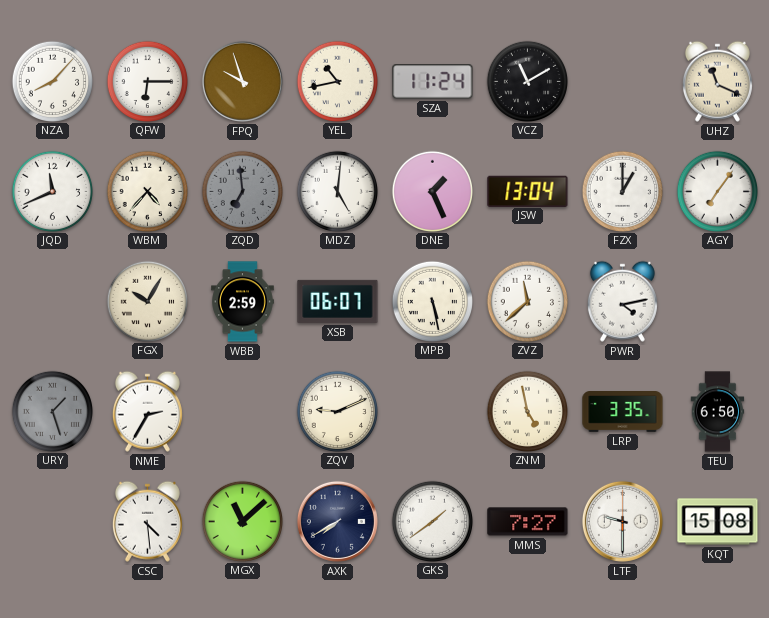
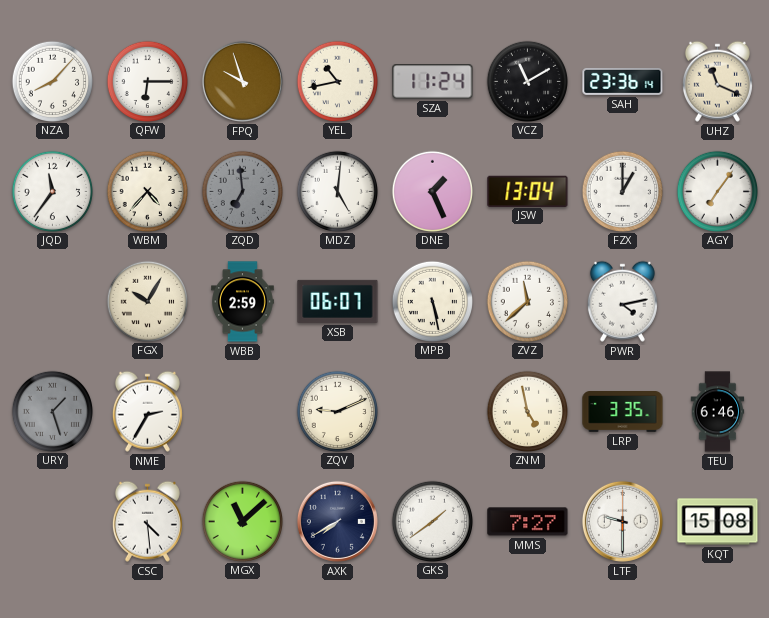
SAH: none -> 23:36
JQD: 11:41 -> 11:36
TEU: 6:50 -> 6:46
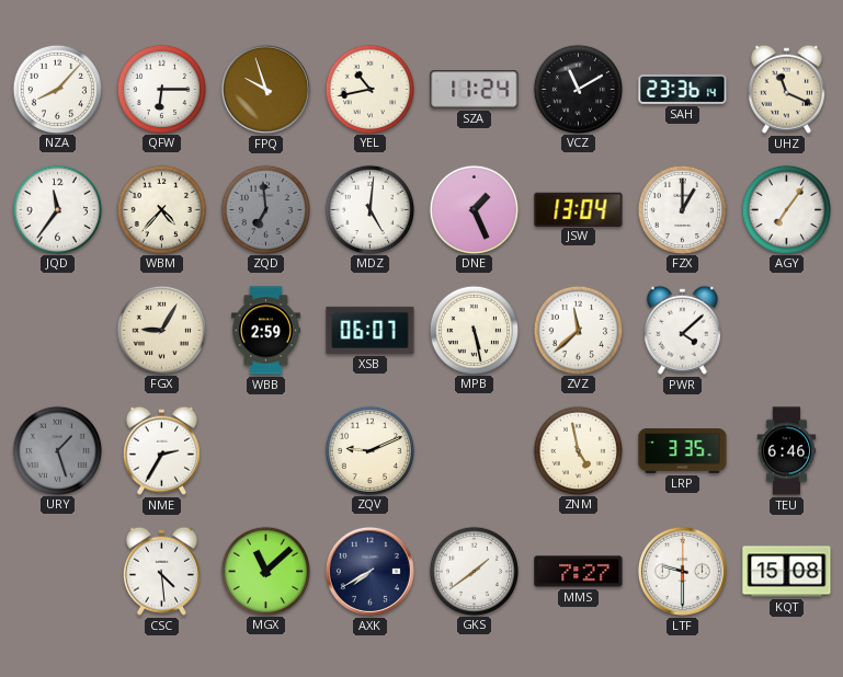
FGX: 10:05 -> 9:05
PWR: 4:13 -> 4:08
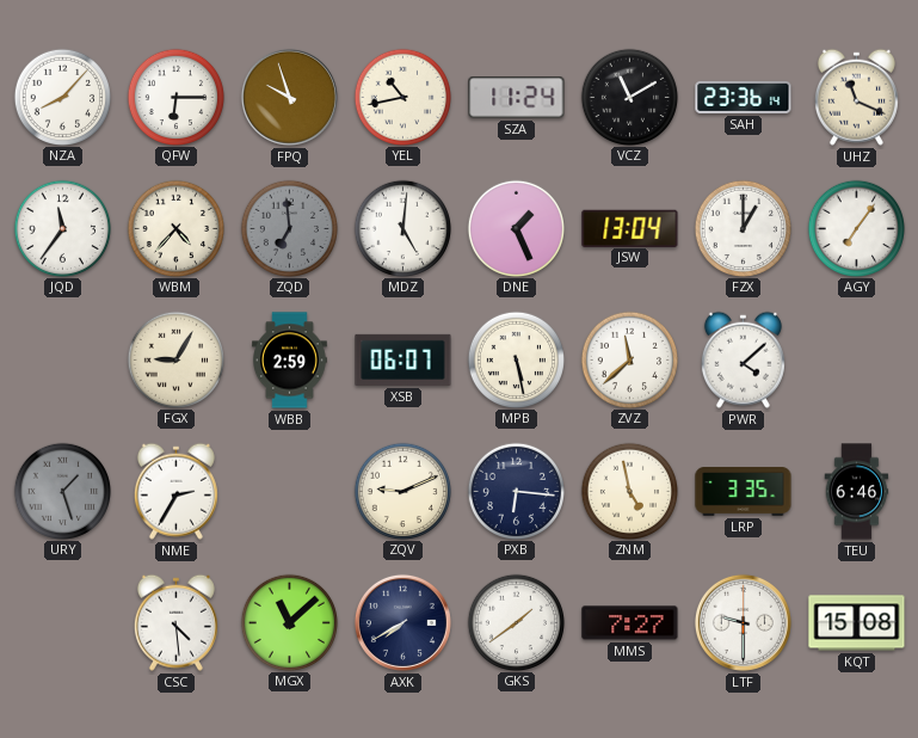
PXB: none -> 6:16
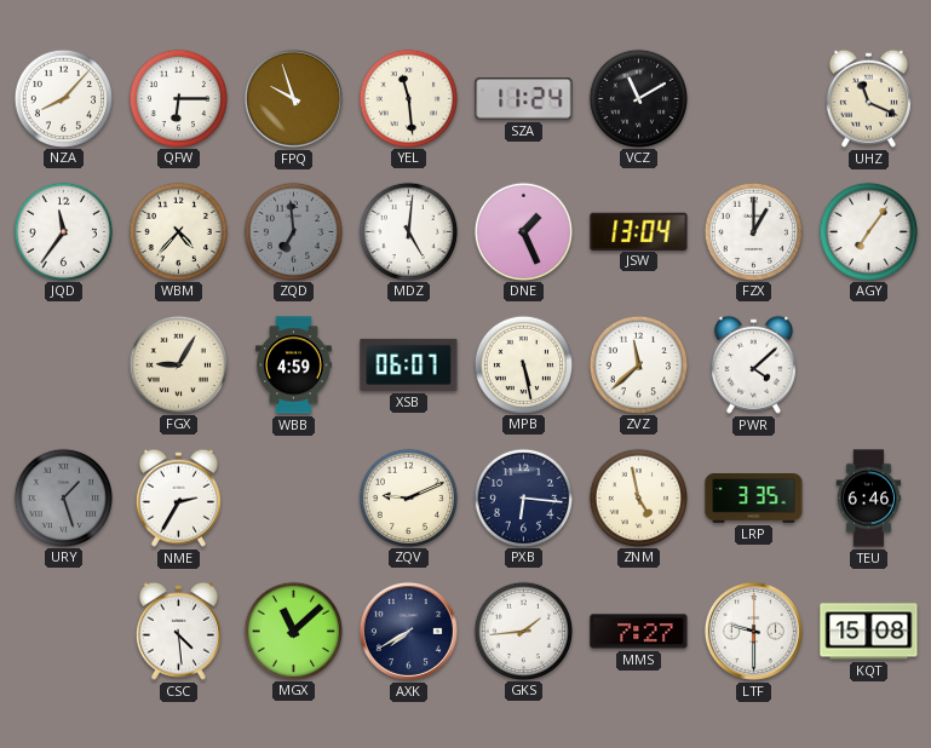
YEL: 10:43 -> 11:29
SAH: 23:36 -> none
WBB: 2:59 -> 4:59
GKS: 1:39 -> 1:44
